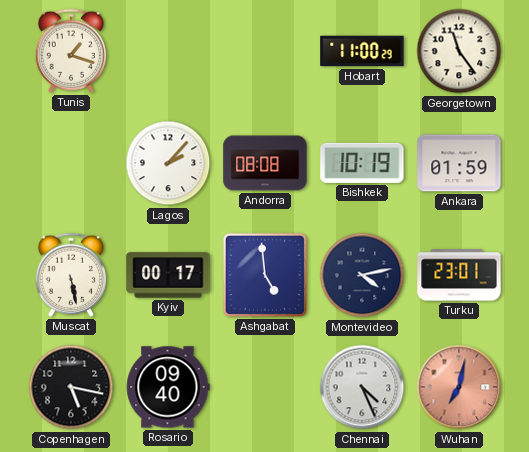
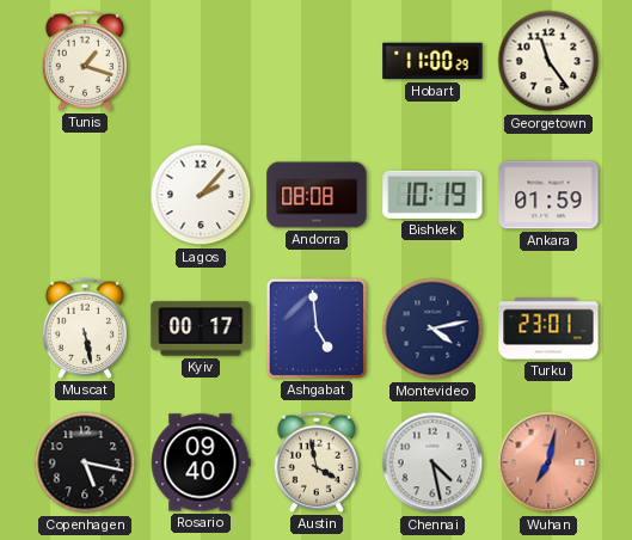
Austin: none -> 3:58
Chennai: 4:26 -> 4:28
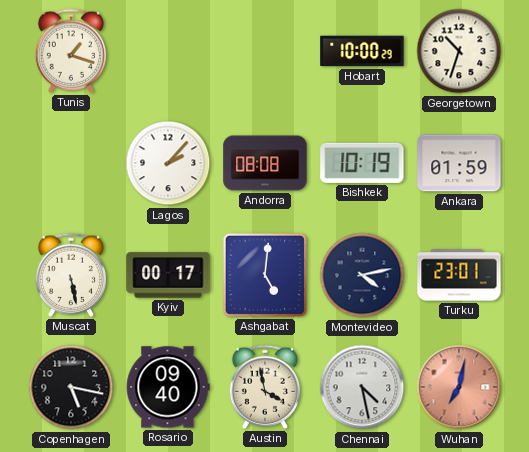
Hobart: 11:00 -> 10:00
Georgetown: 11:24 -> 10:33
Ashgabat: 4:59 -> 5:01
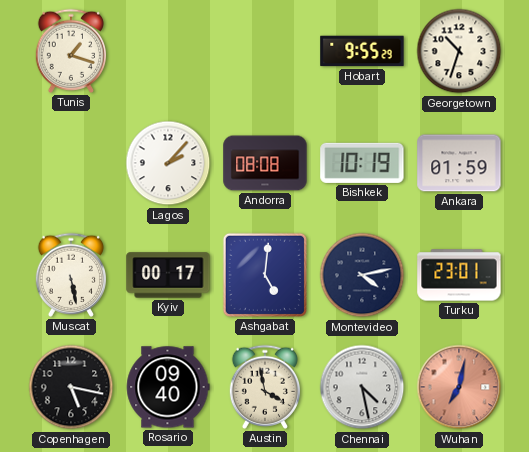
Hobart: 10:00 -> 9:55
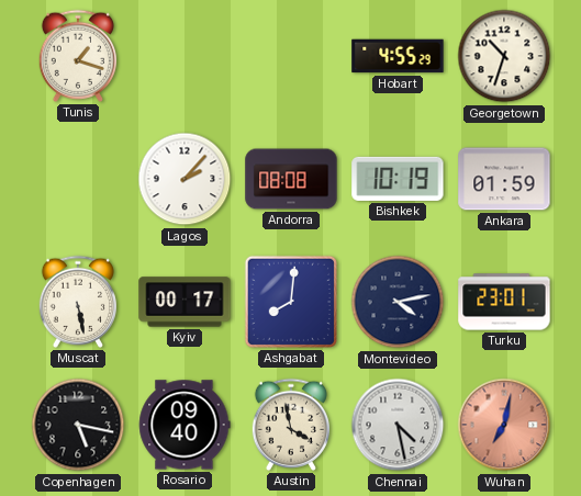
Hobart: 9:55 -> 4:55
Ashgabat: 5:01 -> 8:01
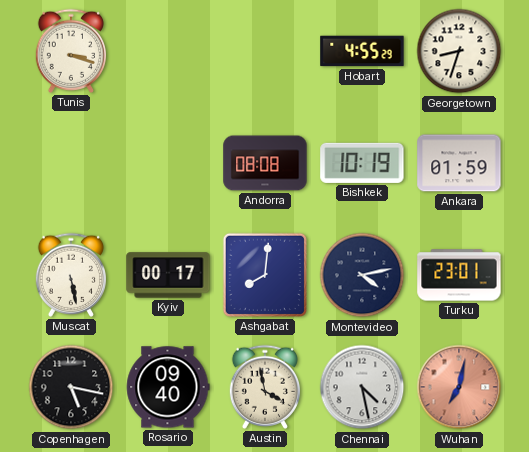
Tunis: 1:18 -> 3:18
Georgetown: 10:33 -> 8:33
Lagos: 2:07 -> none
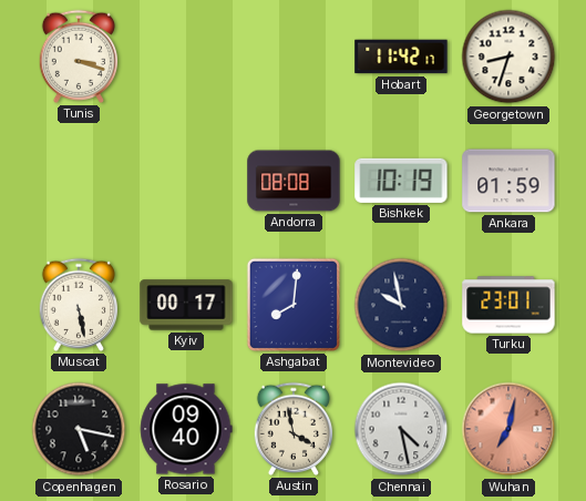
Hobart: 4:55 -> 11:42
Montevideo: 4:13 -> 9:58
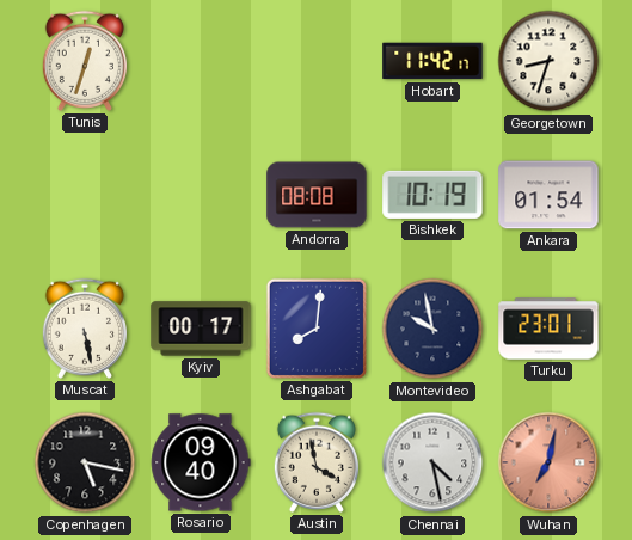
Tunis: 3:18 -> 12:33
Ankara: 01:59 -> 01:54
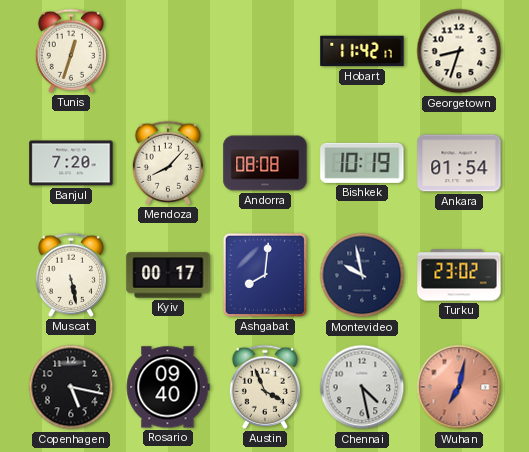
Banjul: none -> 7:20
Mendoza: none -> 8:07
Turku: 23:01 -> 23:02
Austin: 3:58 -> 3:56
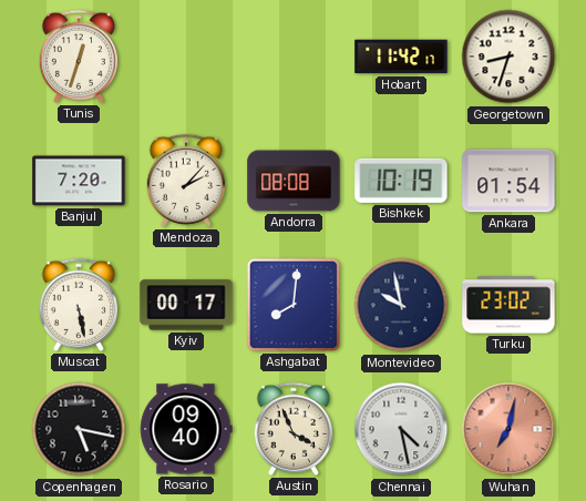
Mendoza: 8:07 -> 2:07
